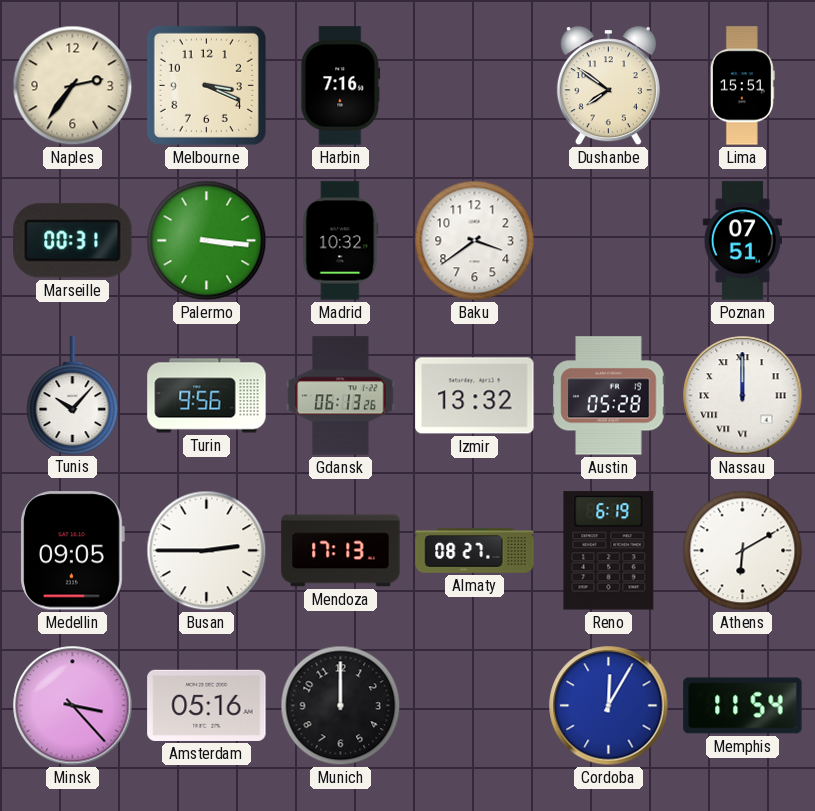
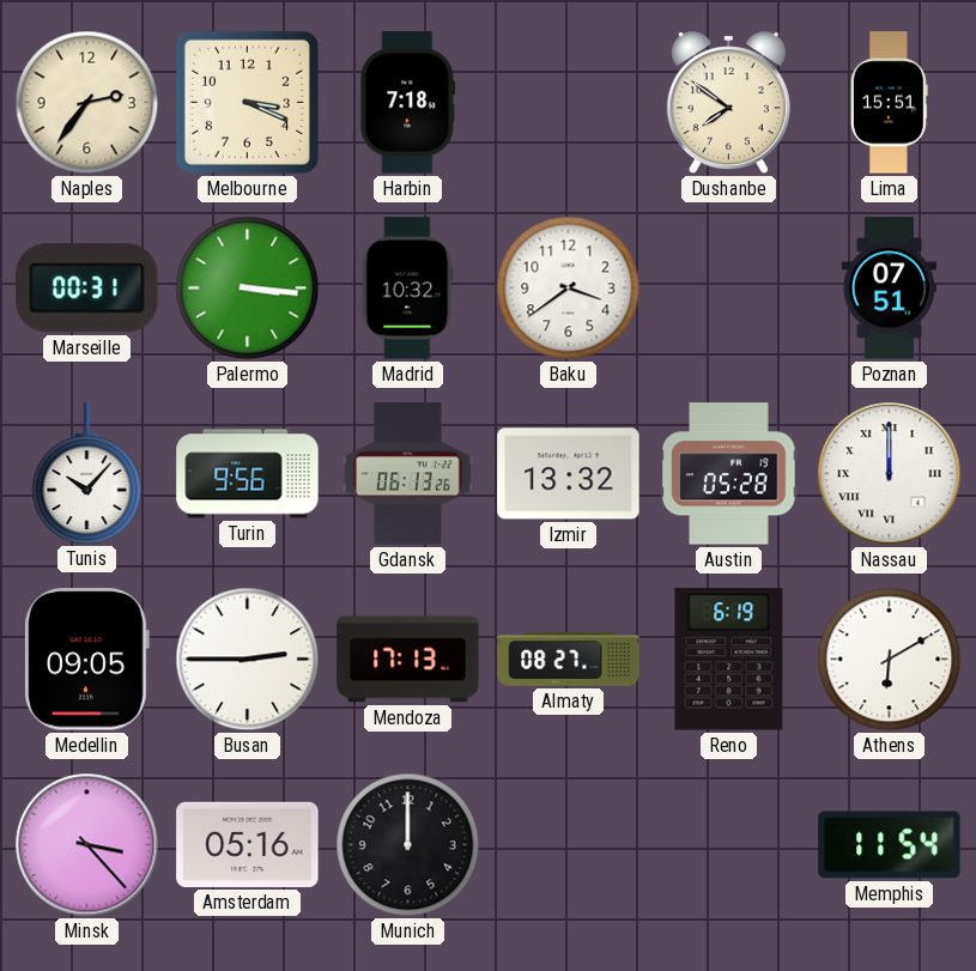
Harbin: 7:16 -> 7:18
Cordoba: 12:05 -> none
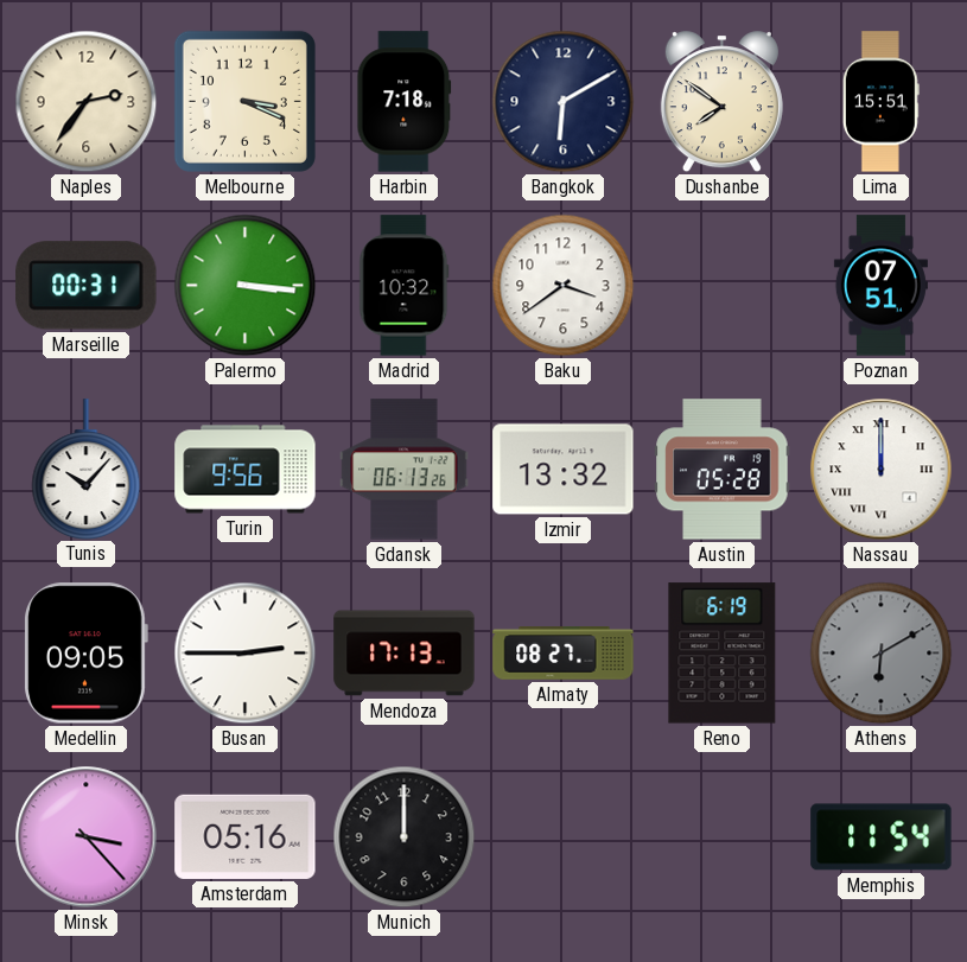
Bangkok: none -> 6:10
Athens dial: white -> grey
